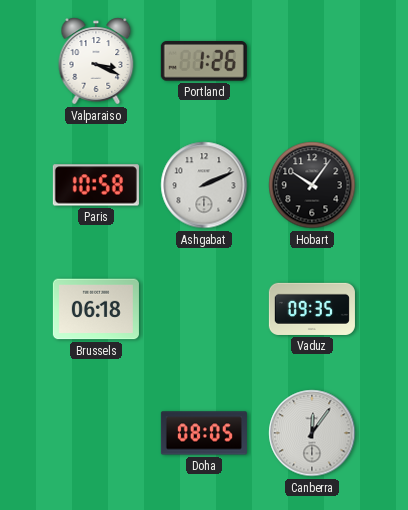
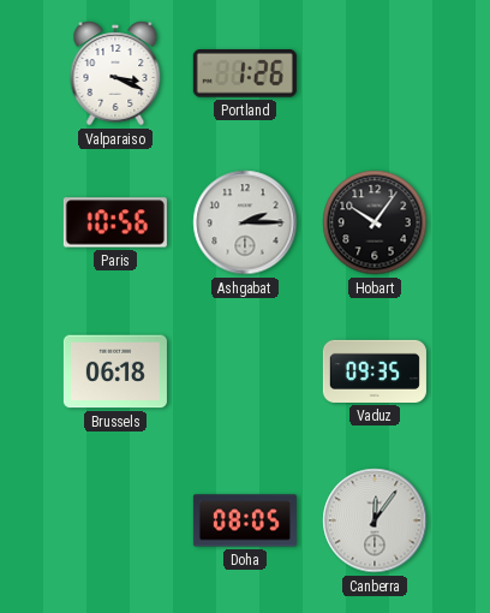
Paris: 10:58 -> 10:56
Ashgabat: 2:11 -> 2:15
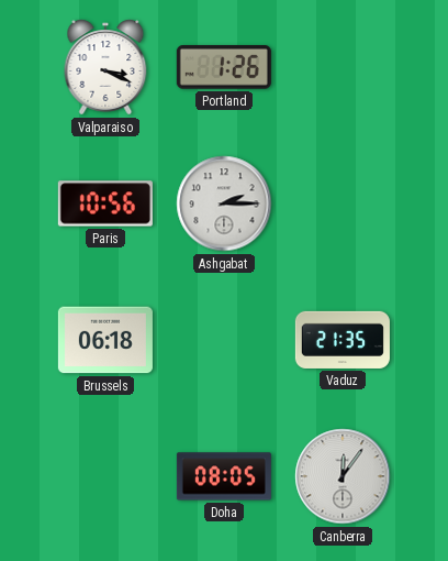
Hobart: 10:06 -> none
Vaduz: 09:35 -> 21:35
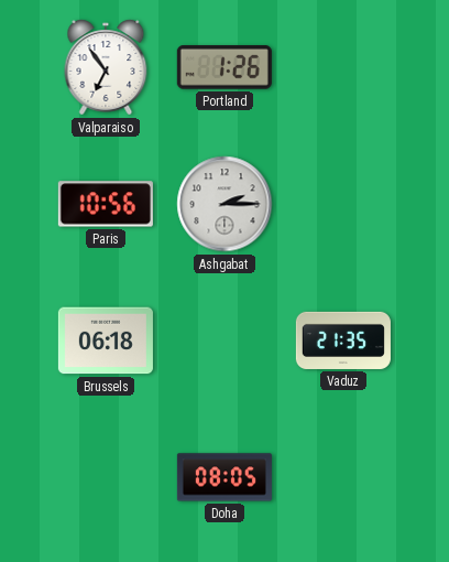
Valparaiso: 3:19 -> 6:54
Canberra: 12:06 -> none
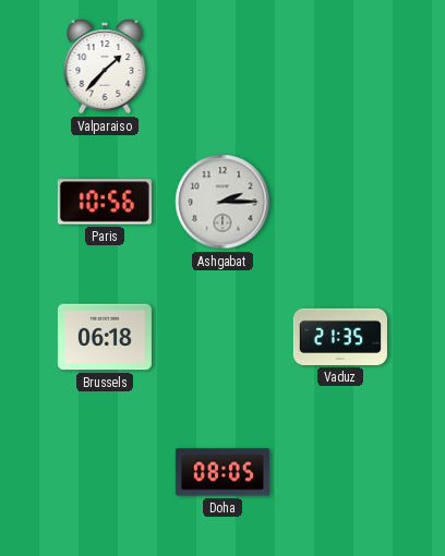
Valparaiso: 6:54 -> 1:37
Portland: 1:26 -> none
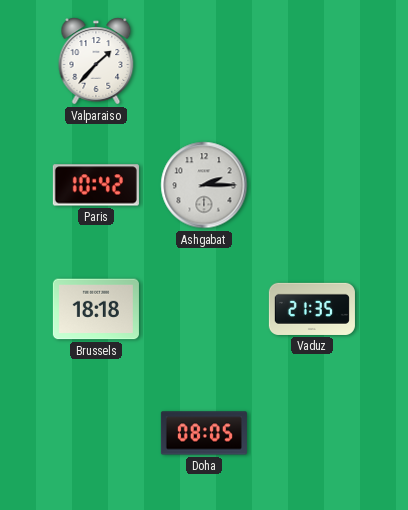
Paris: 10:56 -> 10:42
Brussels: 06:18 -> 18:18
